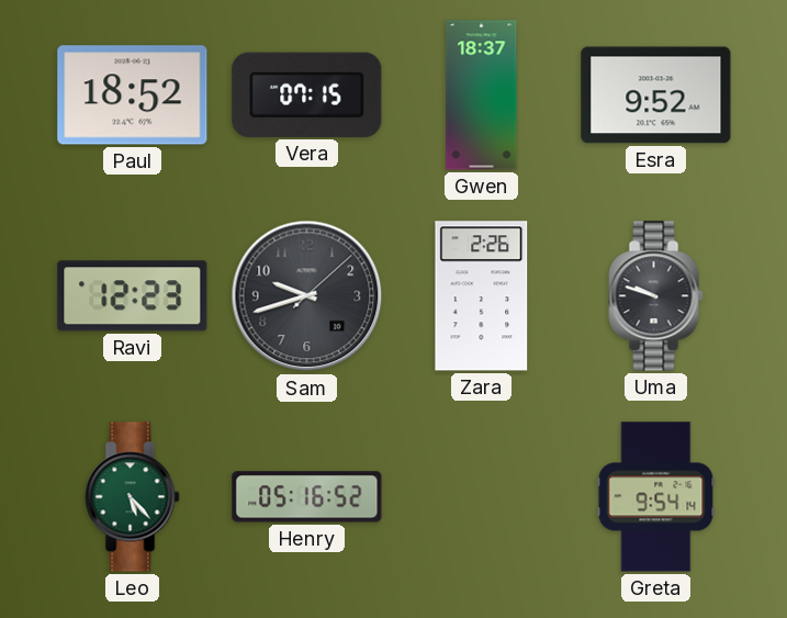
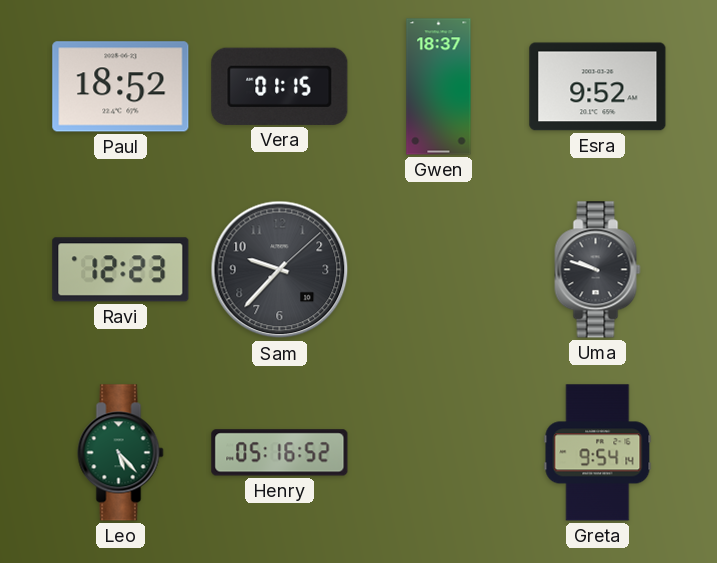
Vera: 07:15 -> 01:15
Sam: 9:42 -> 9:37
Zara: 2:26 -> none
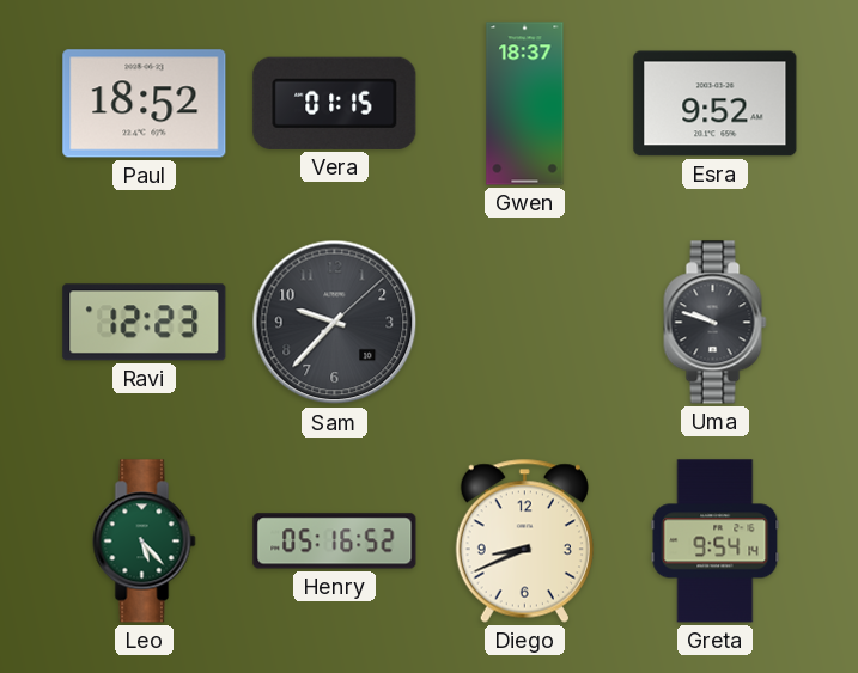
Diego: none -> 8:41
